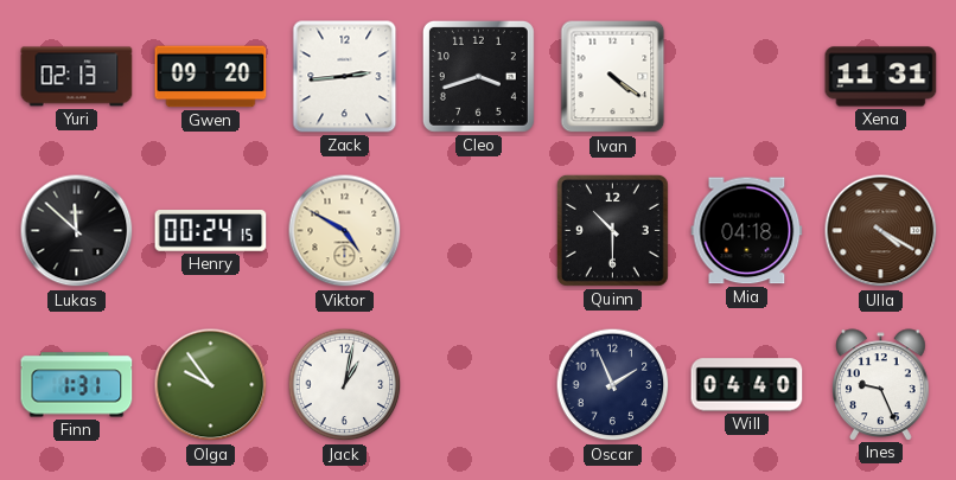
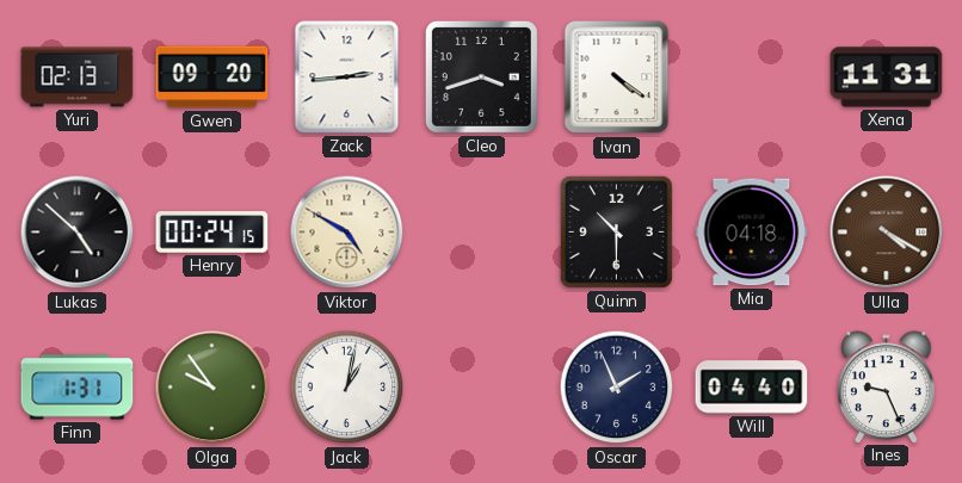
Lukas: 11:52 -> 4:52
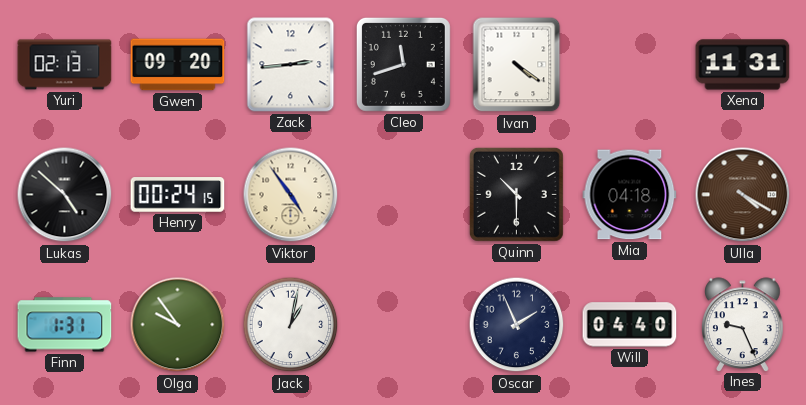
Cleo: 3:42 -> 11:42
Viktor: 4:50 -> 4:54
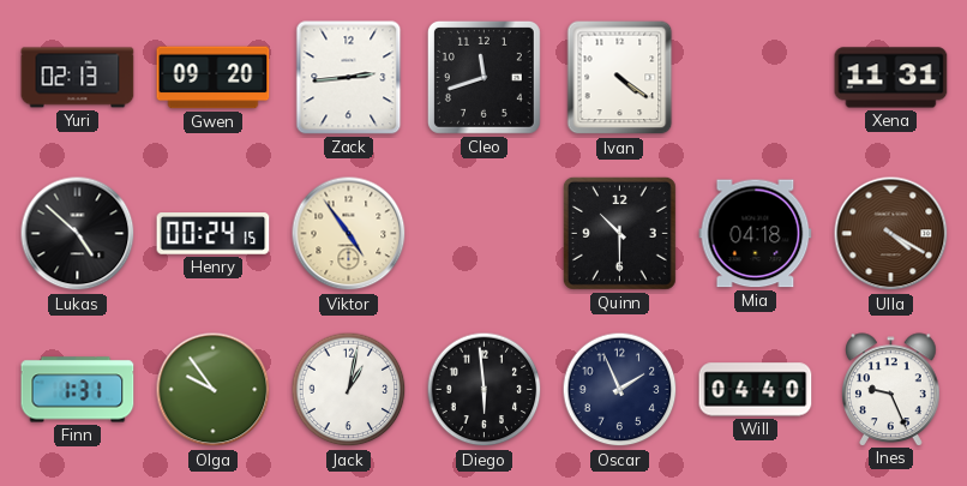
Diego: none -> 5:59
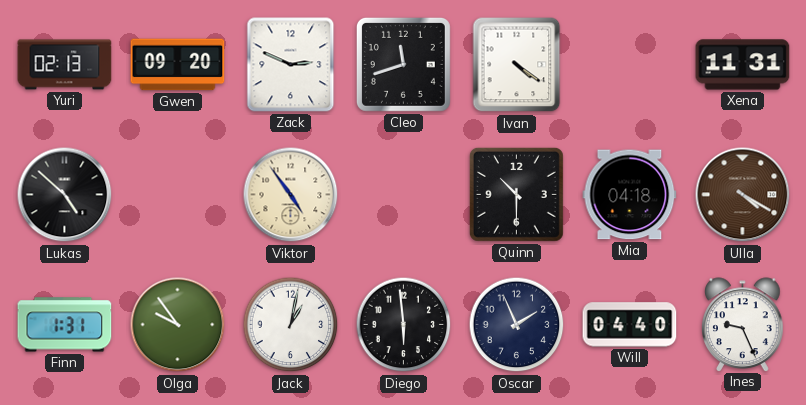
Zack: 2:44 -> 2:49
Henry: 00:24 -> none
